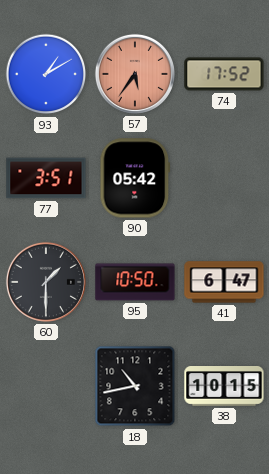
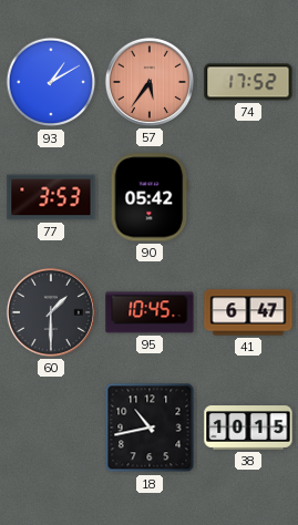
77: 3:51 -> 3:53
95: 10:50 -> 10:45
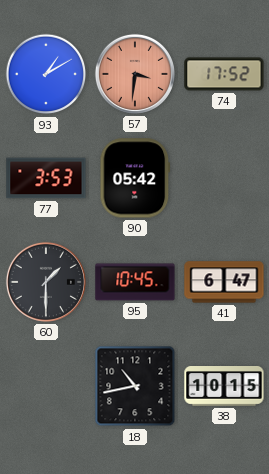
57: 5:36 -> 3:31
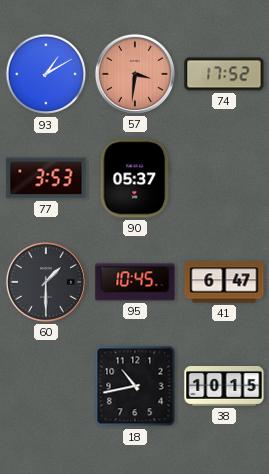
90: 05:42 -> 05:37
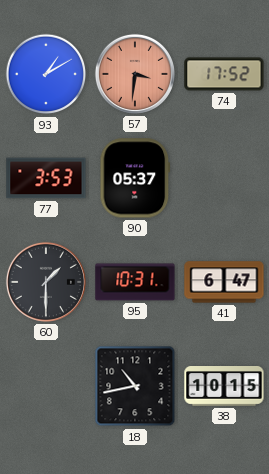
95: 10:45 -> 10:31
